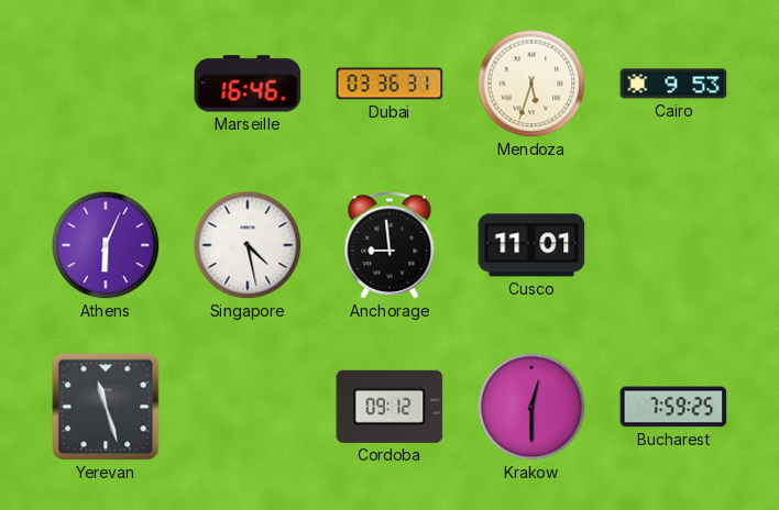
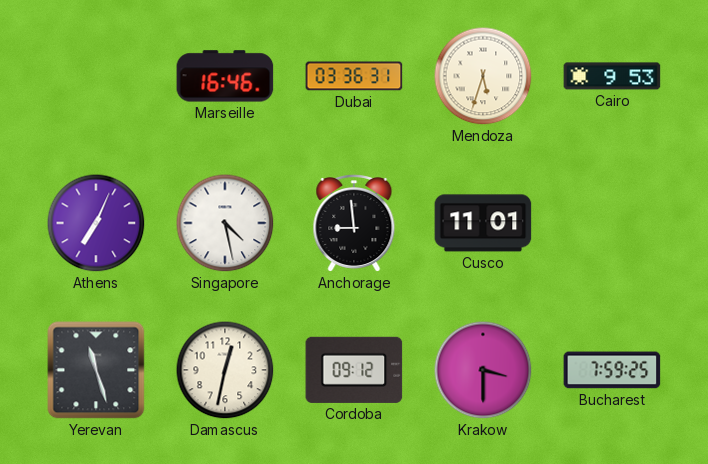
Athens: 6:04 -> 7:04
Damascus: none -> 12:32
Krakow: 12:30 -> 3:30
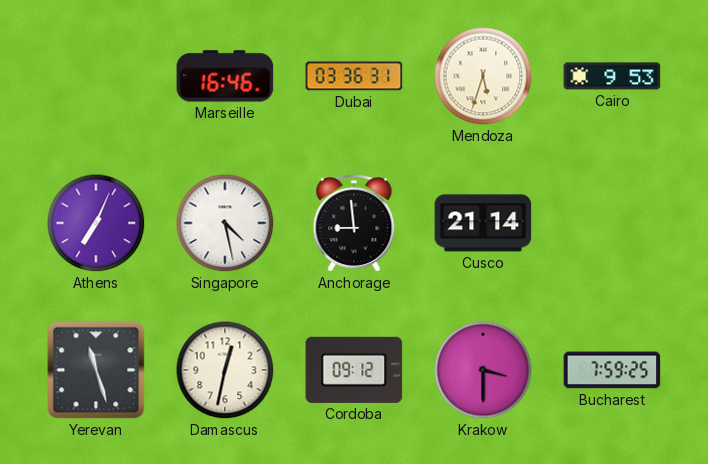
Cusco: 11:01 -> 21:14
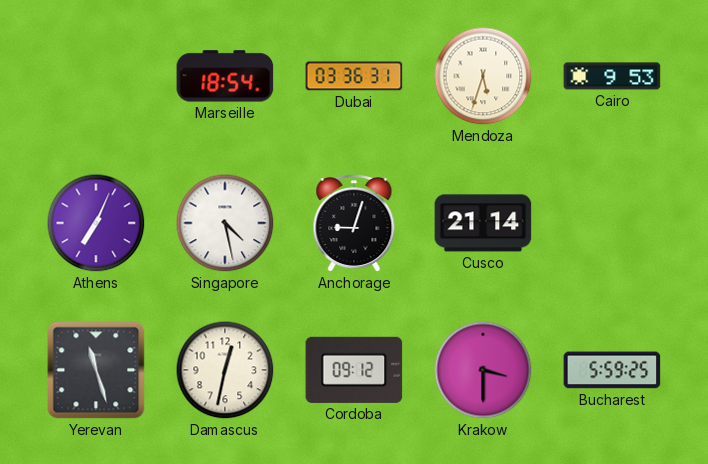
Marseille: 16:46 -> 18:54
Anchorage: 8:59 -> 9:03
Bucharest: 7:59 -> 5:59
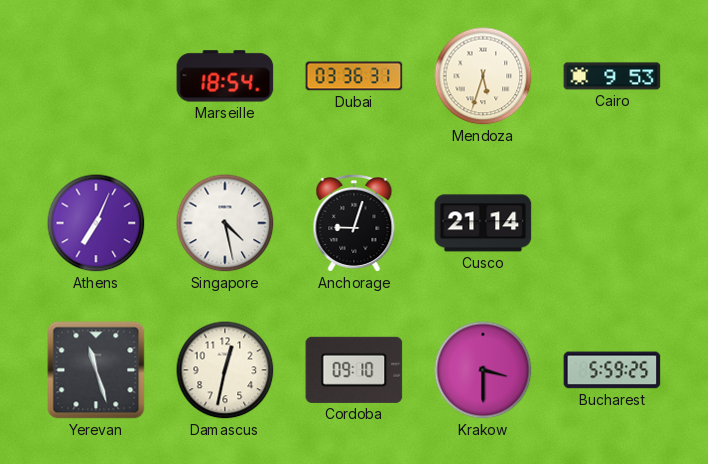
Cordoba: 09:12 -> 09:10
